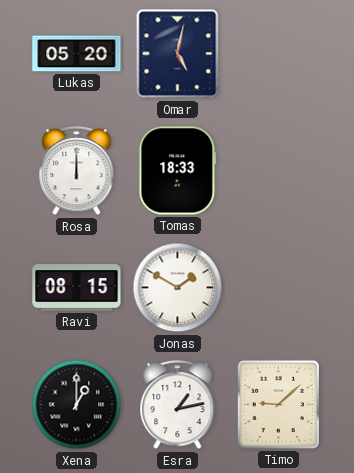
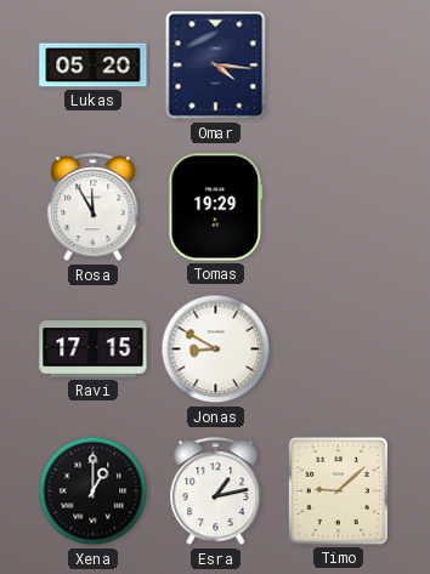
Omar: 5:02 -> 4:16
Rosa: 12:00 -> 11:55
Tomas: 18:33 -> 19:29
Ravi: 08:15 -> 17:15
Jonas: 1:50 -> 8:50
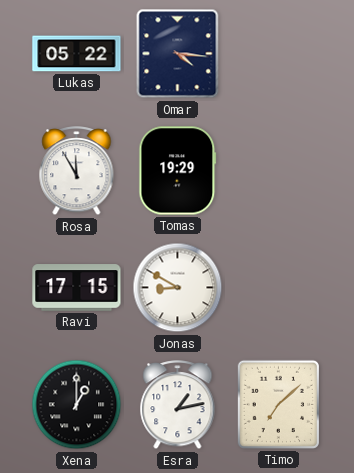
Lukas: 05:20 -> 05:22
Timo: 9:08 -> 7:08
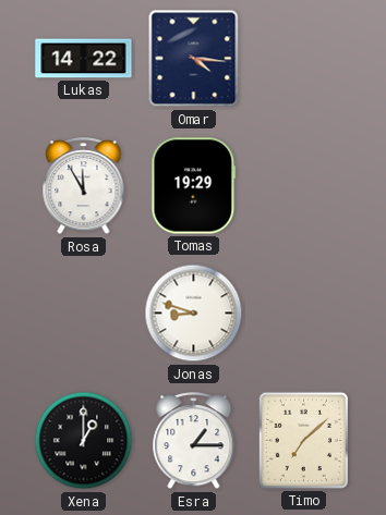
Lukas: 05:22 -> 14:22
Ravi: 17:15 -> none
Jonas: 8:50 -> 8:48
Esra: 1:13 -> 1:15
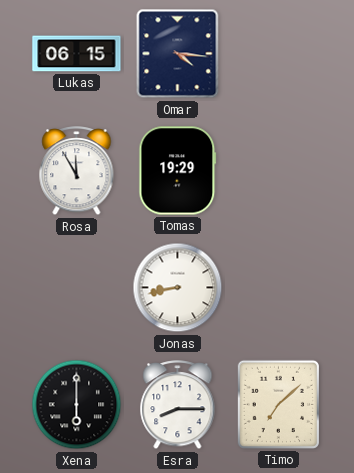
Lukas: 14:22 -> 06:15
Jonas: 8:48 -> 8:43
Xena: 1:00 -> 6:00
Esra: 1:15 -> 8:15
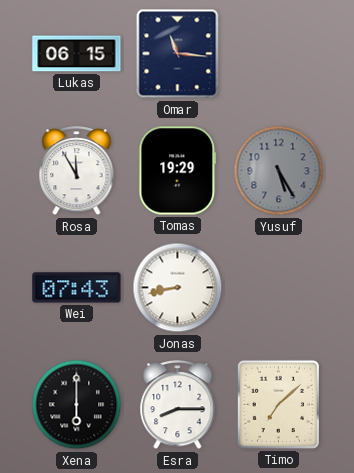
Omar: 4:16 -> 11:16
Yusuf: none -> 5:25
Wei: none -> 07:43
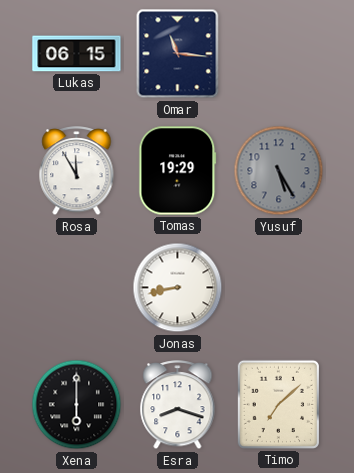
Wei: 07:43 -> none
Esra: 8:15 -> 8:18
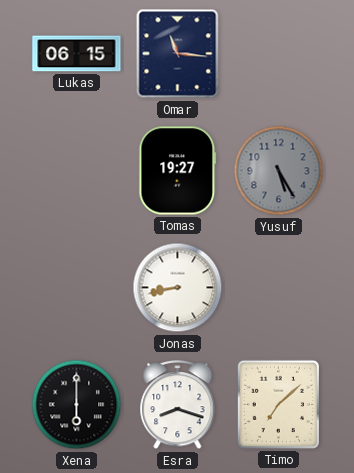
Rosa: 11:55 -> none
Tomas: 19:29 -> 19:27
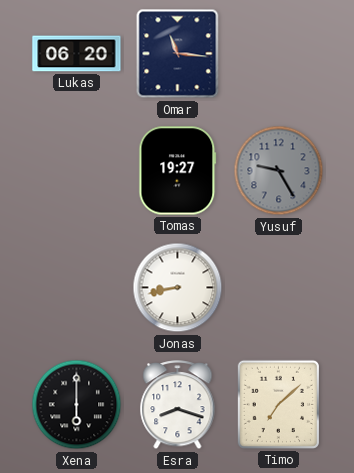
Lukas: 06:15 -> 06:20
Yusuf: 5:25 -> 9:25
